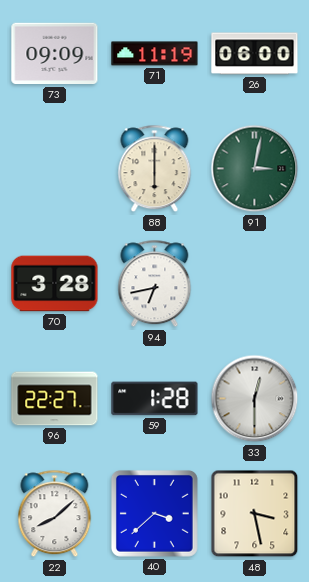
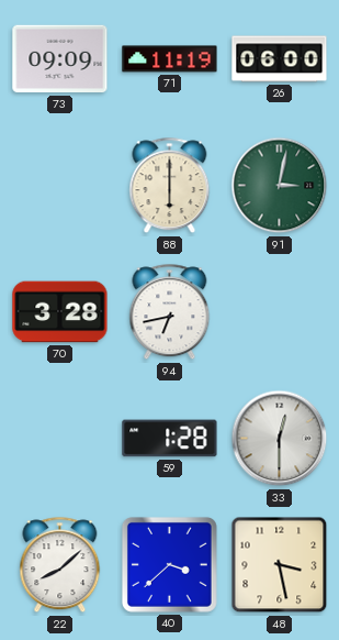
96: 22:27 -> none
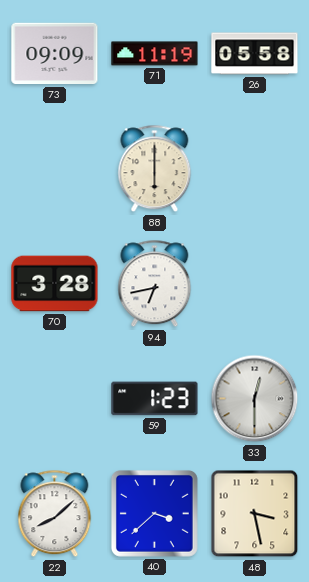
26: 06:00 -> 05:58
91: 3:02 -> none
59: 1:28 -> 1:23
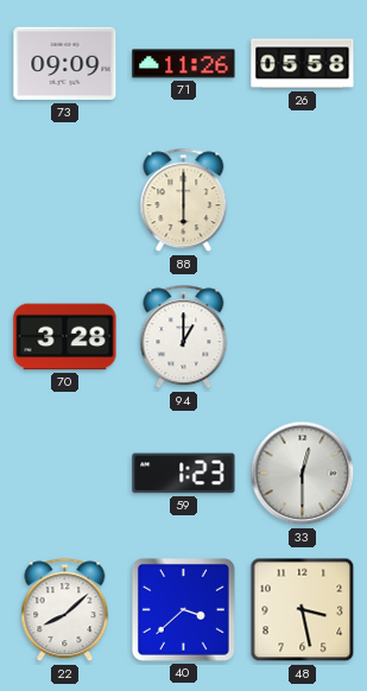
71: 11:19 -> 11:26
94: 6:43 -> 1:00
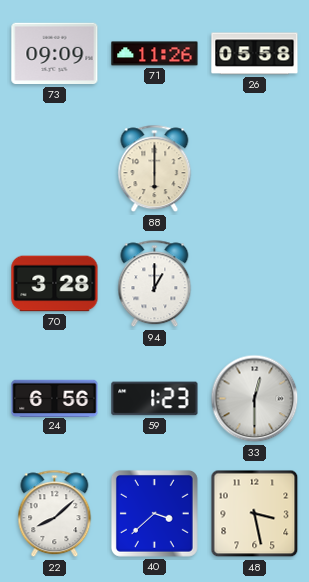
24: none -> 6:56
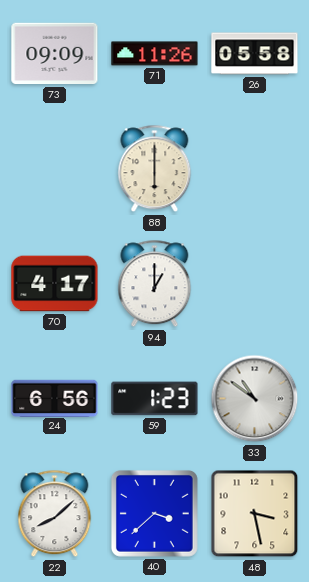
70: 3:28 -> 4:17
33: 12:30 -> 10:51
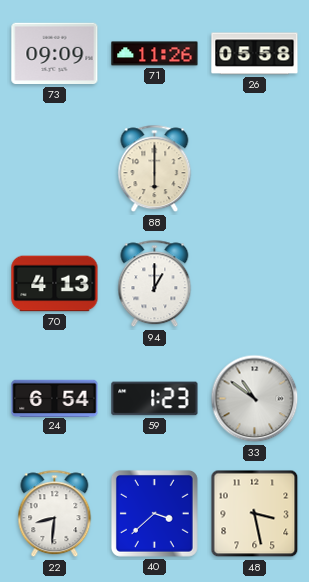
70: 4:17 -> 4:13
24: 6:56 -> 6:54
22: 8:08 -> 8:31
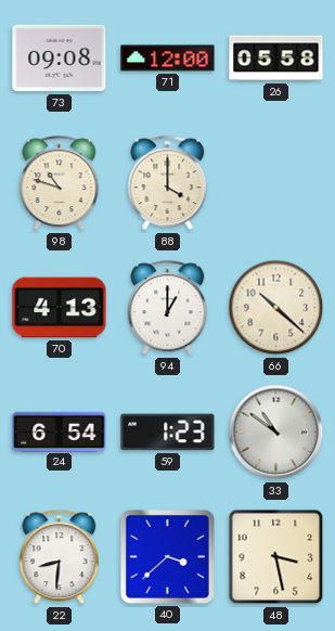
73: 09:09 -> 09:08
71: 11:26 -> 12:00
98: none -> 10:48
88: 6:00 -> 4:00
66: none -> 10:22
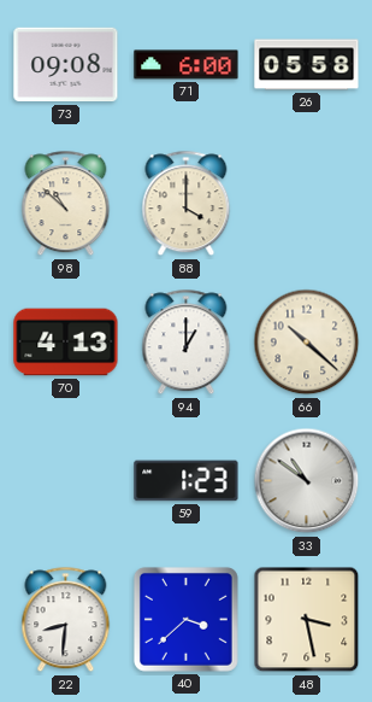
71: 12:00 -> 6:00
98: 10:48 -> 10:52
24: 6:54 -> none
